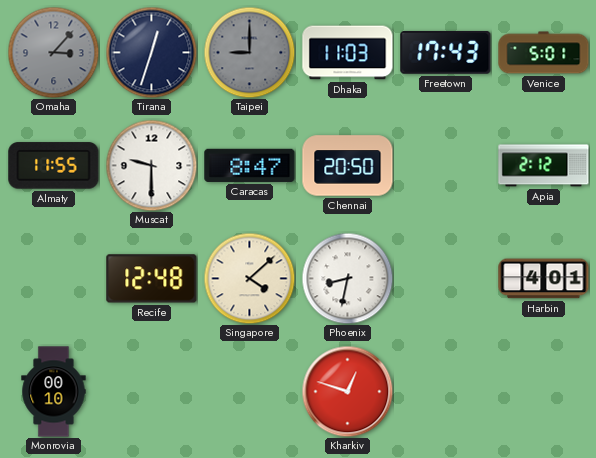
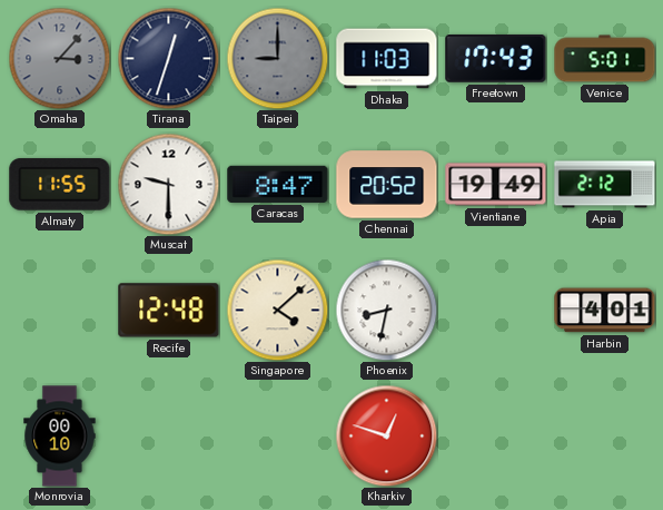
Chennai: 20:50 -> 20:52
Vientiane: none -> 19:49
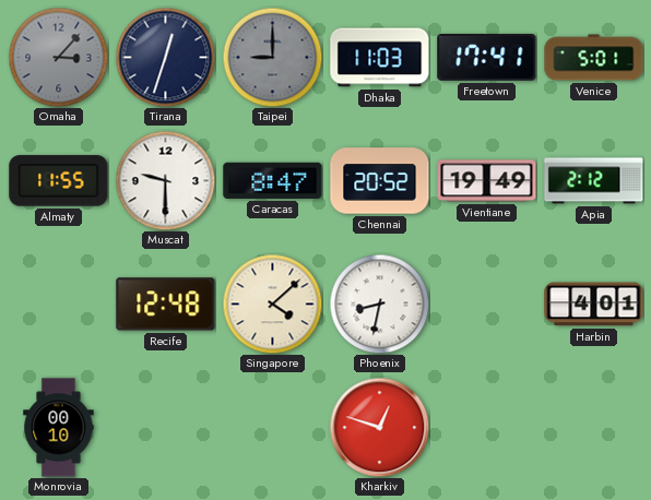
Freetown: 17:43 -> 17:41
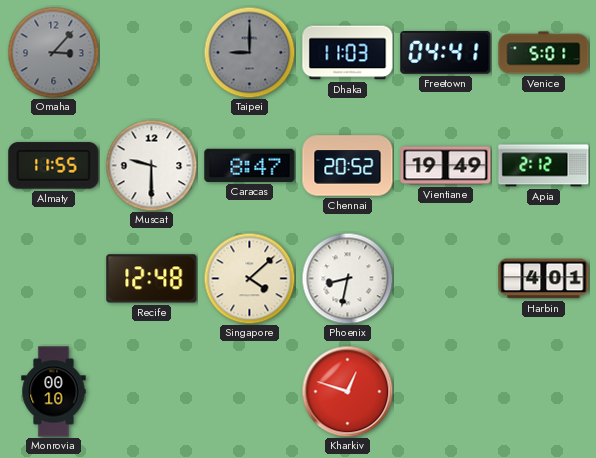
Tirana: 12:33 -> none
Freetown: 17:41 -> 04:41
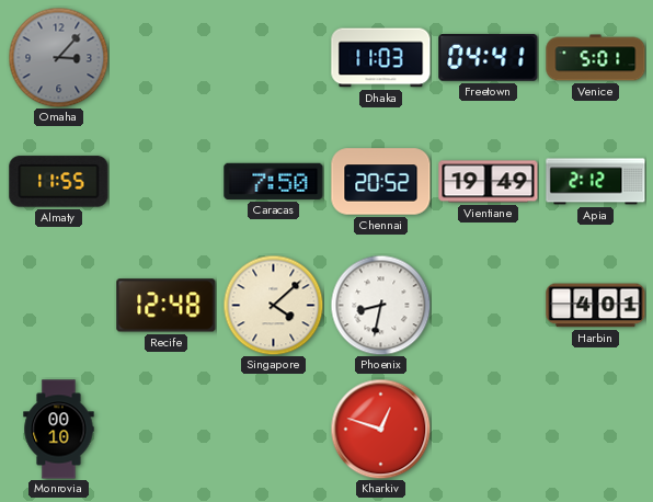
Taipei: 9:00 -> none
Muscat: 9:30 -> none
Caracas: 8:47 -> 7:50
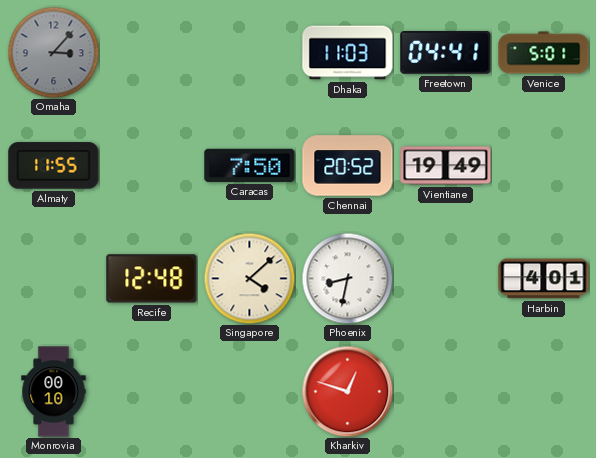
Apia: 2:12 -> none
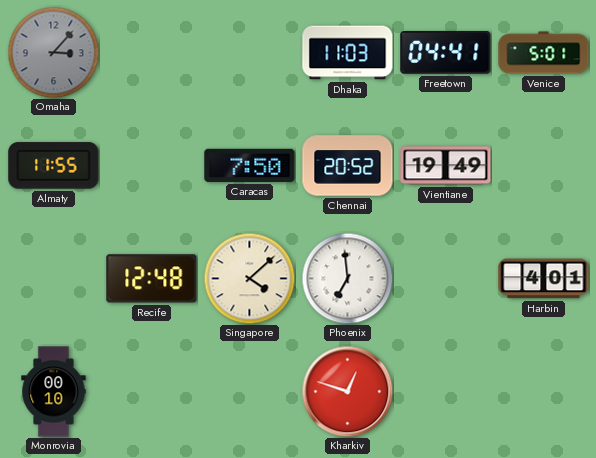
Phoenix: 8:32 -> 6:59
